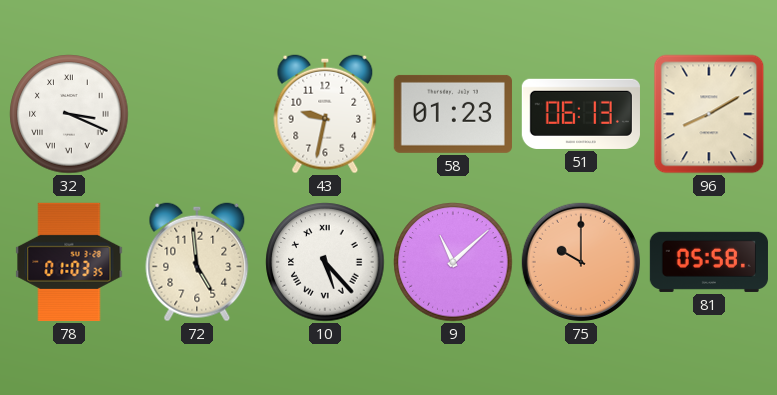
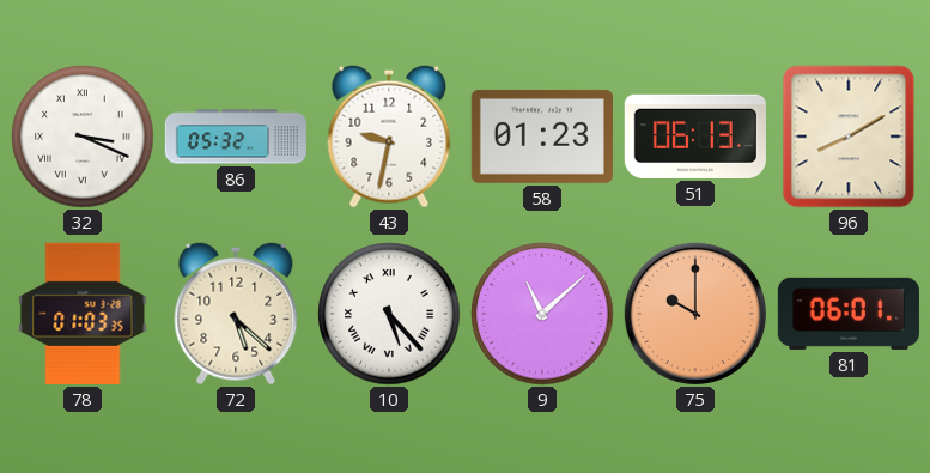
86: none -> 05:32
72: 4:59 -> 5:22
81: 05:58 -> 06:01
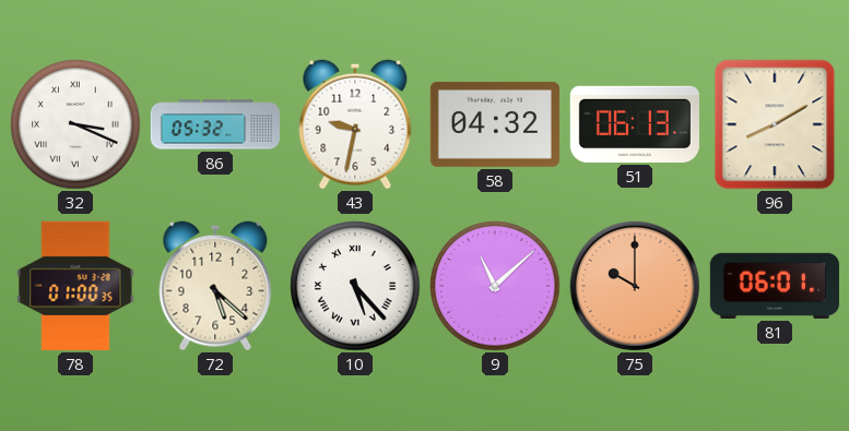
58: 01:23 -> 04:32
78: 01:03 -> 01:00
